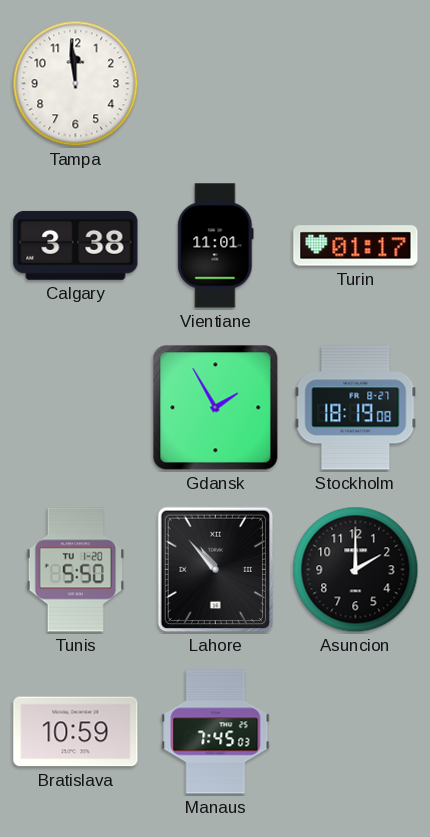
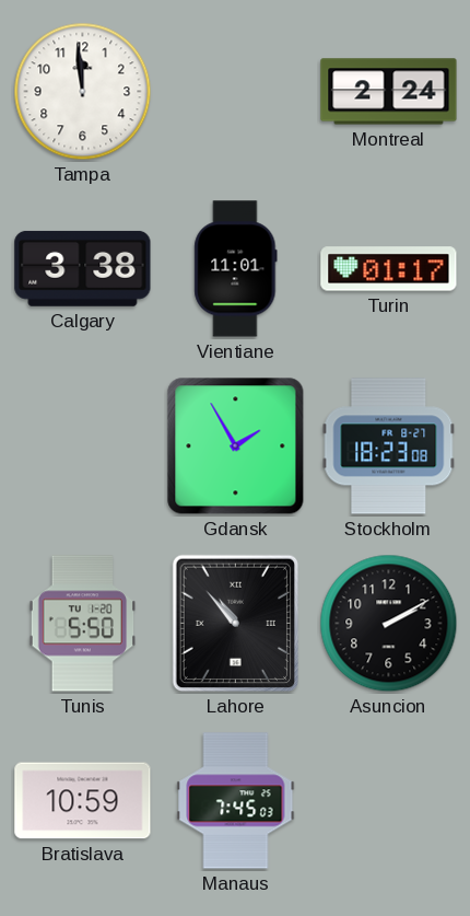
Montreal: none -> 2:24
Stockholm: 18:19 -> 18:23
Asuncion: 2:00 -> 2:10
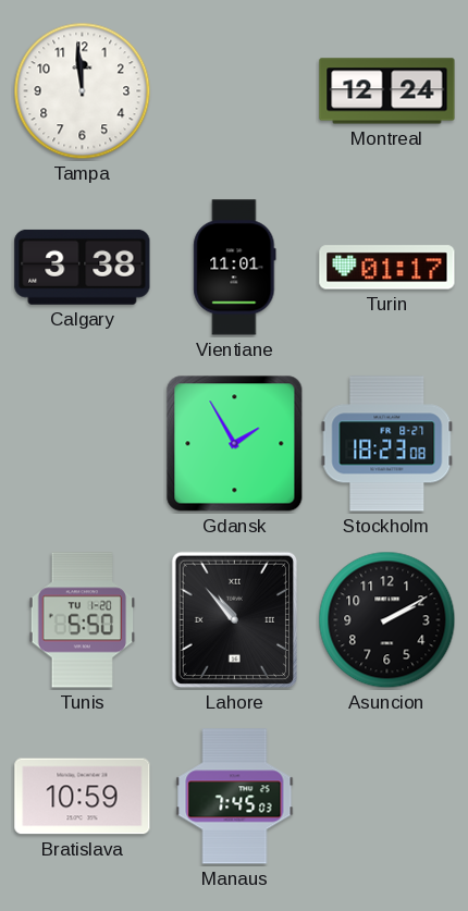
Montreal: 2:24 -> 12:24
